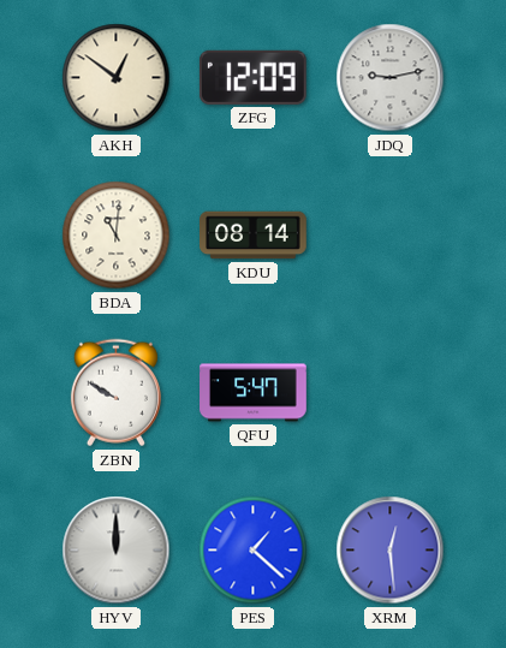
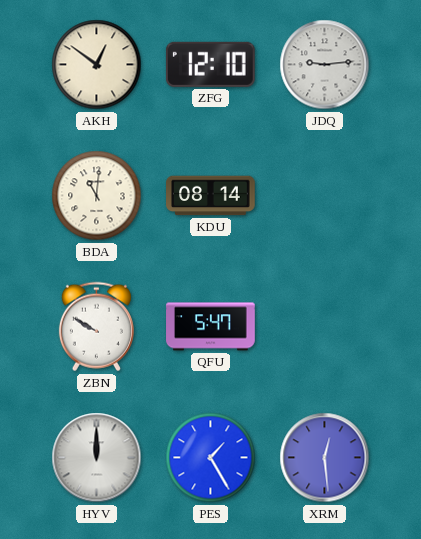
ZFG: 12:09 -> 12:10
JDQ: 9:13 -> 9:14
PES: 1:22 -> 1:25
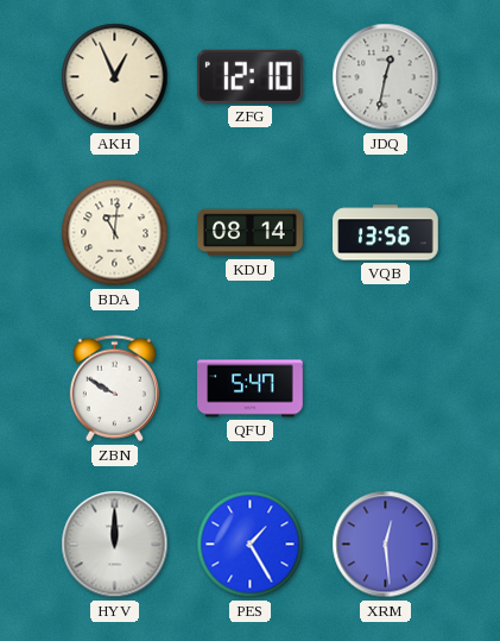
AKH: 12:51 -> 12:56
JDQ: 9:14 -> 12:32
VQB: none -> 13:56
